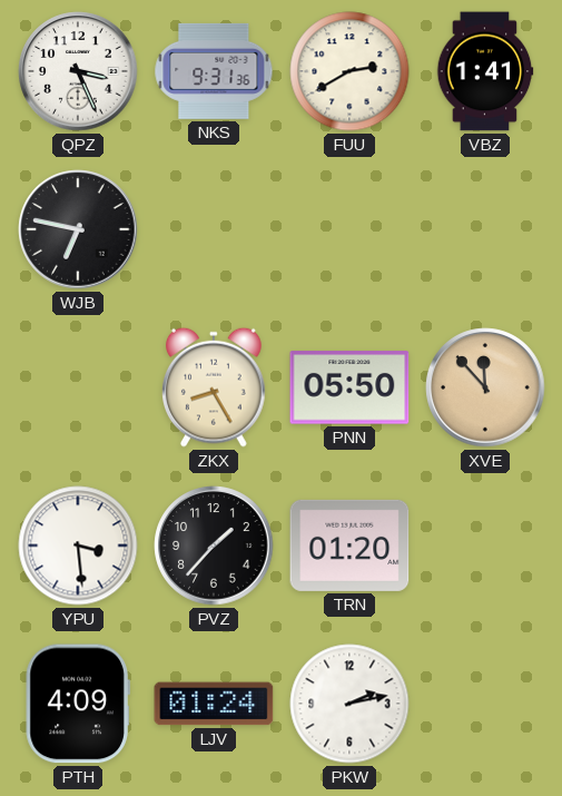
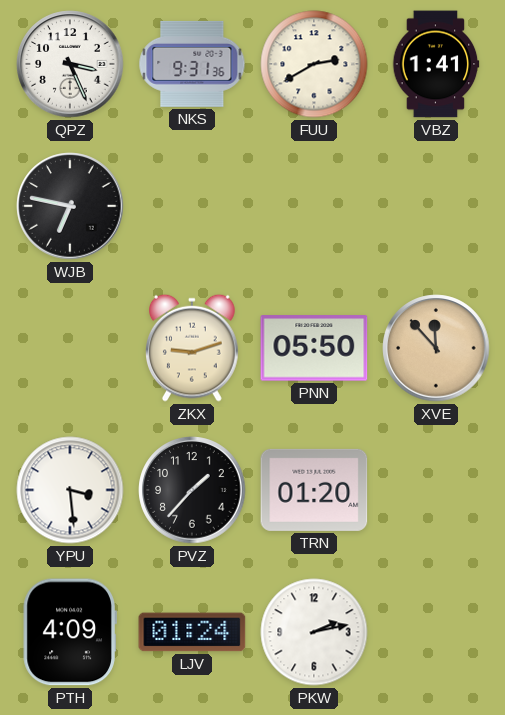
ZKX: 8:25 -> 9:12
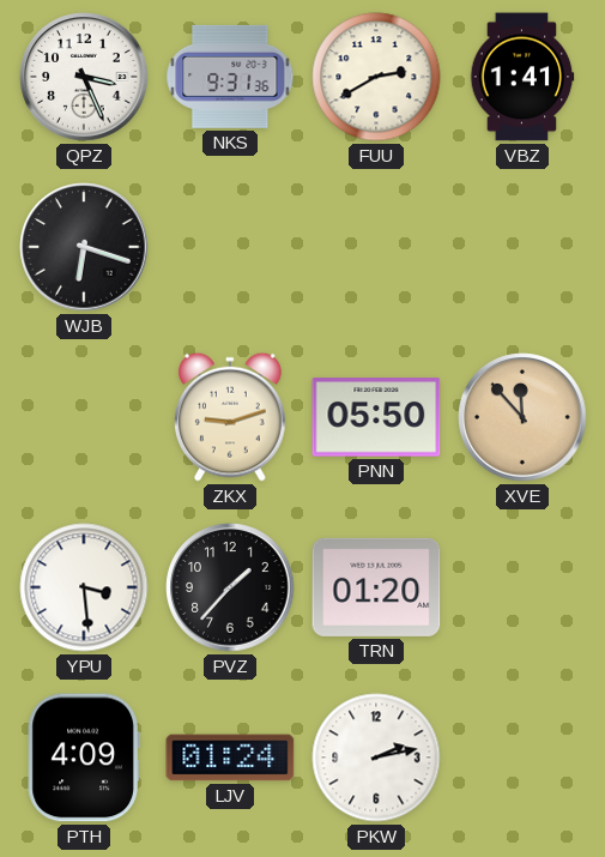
WJB: 6:47 -> 6:18
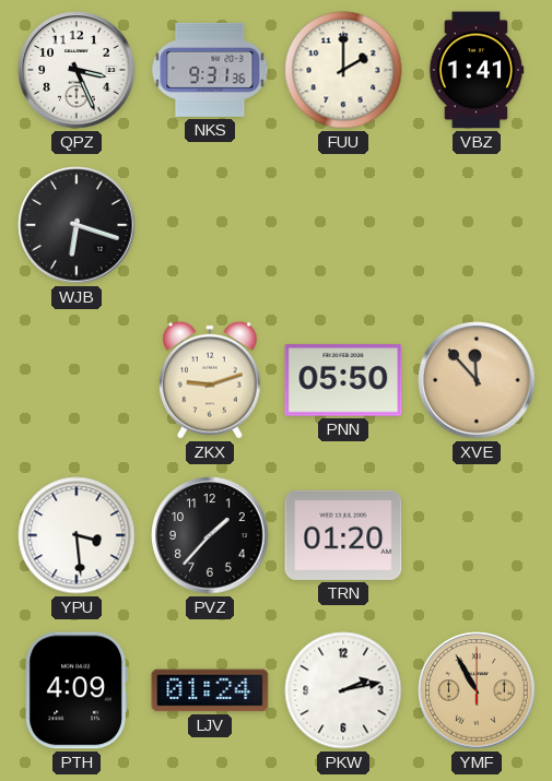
FUU: 2:40 -> 2:00
YMF: none -> 10:55
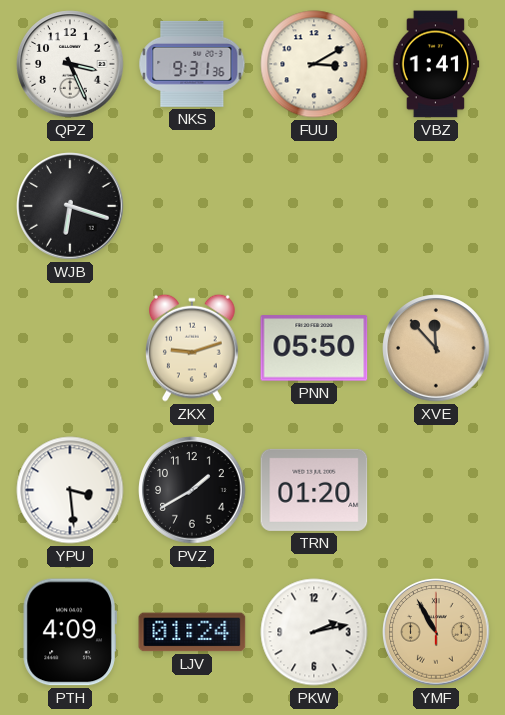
FUU: 2:00 -> 3:10
PVZ: 1:37 -> 1:40
